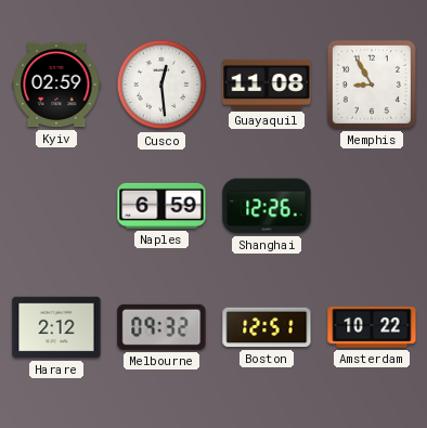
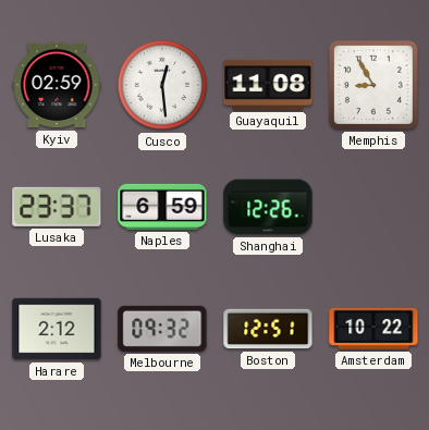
Lusaka: none -> 23:37
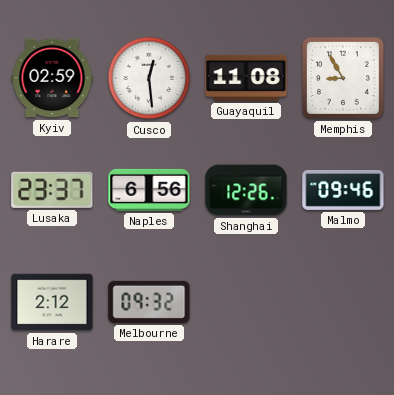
Naples: 6:59 -> 6:56
Malmo: none -> 09:46
Boston: 12:51 -> none
Amsterdam: 10:22 -> none
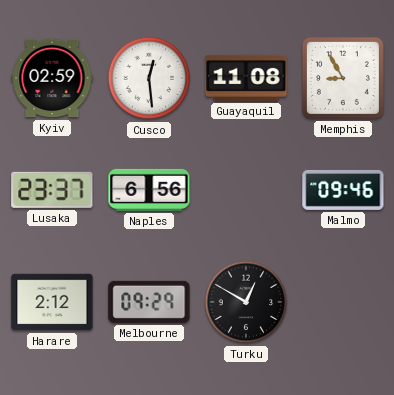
Shanghai: 12:26 -> none
Melbourne: 09:32 -> 09:29
Turku: none -> 12:50
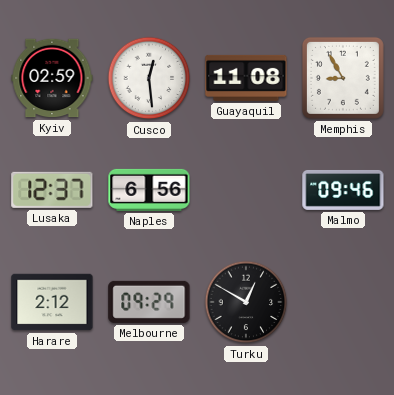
Lusaka: 23:37 -> 12:37
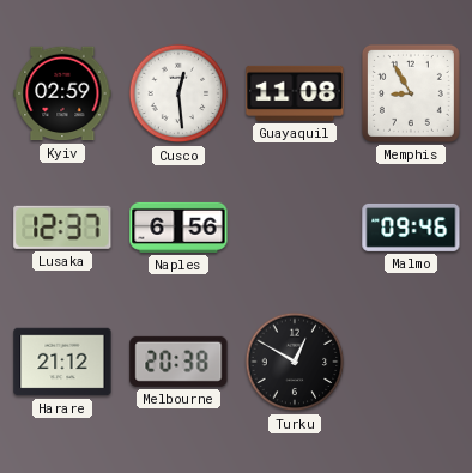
Harare: 2:12 -> 21:12
Melbourne: 09:29 -> 20:38
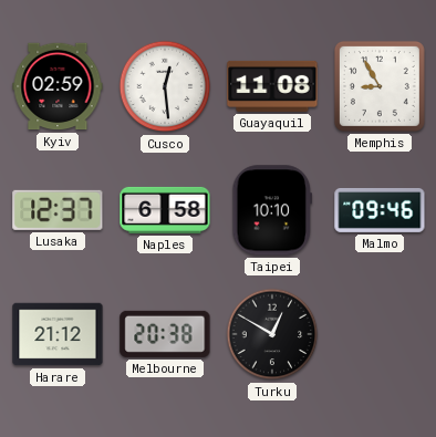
Naples: 6:56 -> 6:58
Taipei: none -> 10:10
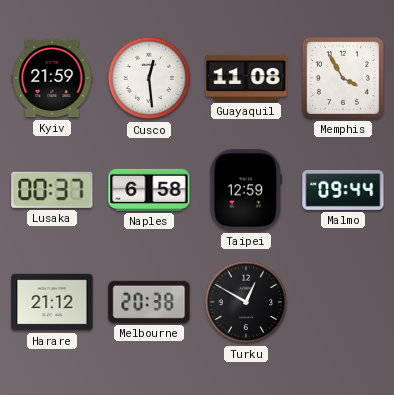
Kyiv: 02:59 -> 21:59
Memphis: 8:55 -> 3:55
Lusaka: 12:37 -> 00:37
Taipei: 10:10 -> 12:59
Malmo: 09:46 -> 09:44
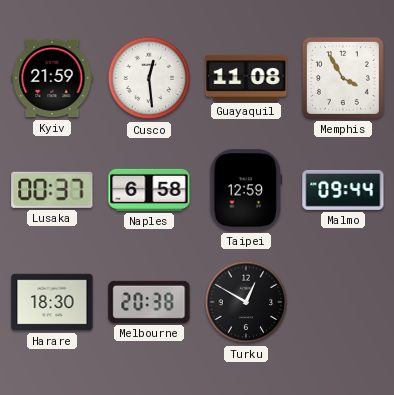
Harare: 21:12 -> 18:30
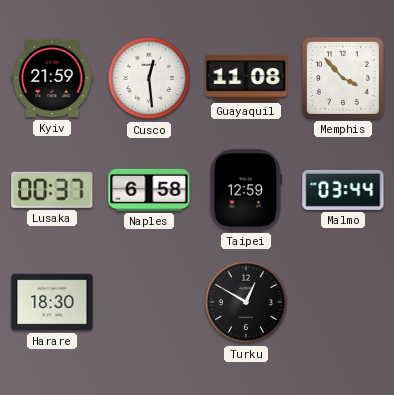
Memphis: 3:55 -> 3:53
Malmo: 09:44 -> 03:44
Melbourne: 20:38 -> none
